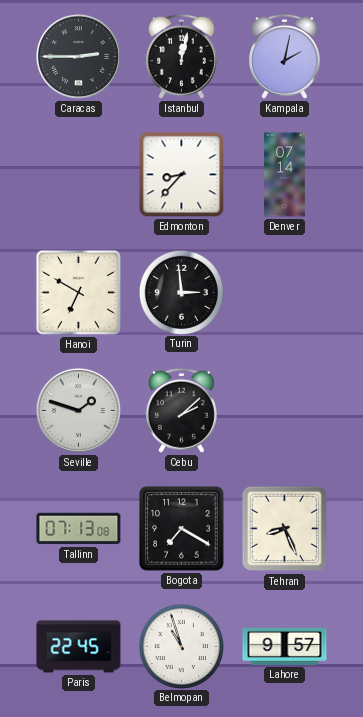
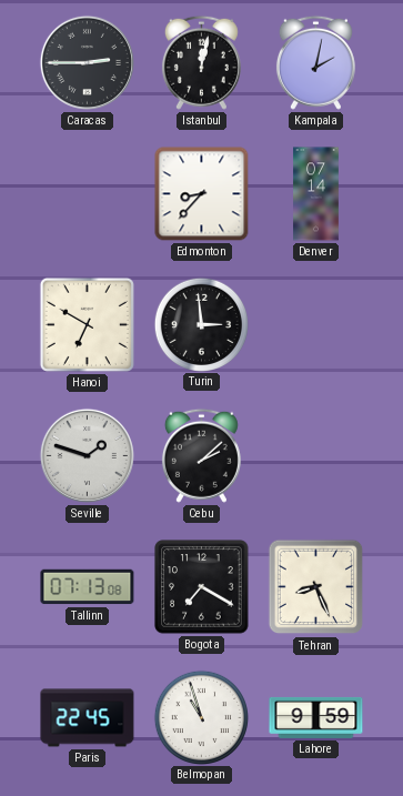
Lahore: 9:57 -> 9:59
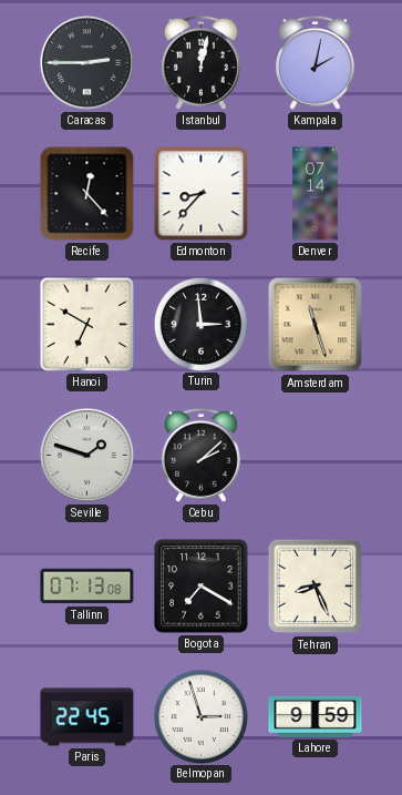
Recife: none -> 12:23
Amsterdam: none -> 11:27
Belmopan: 10:57 -> 2:57
